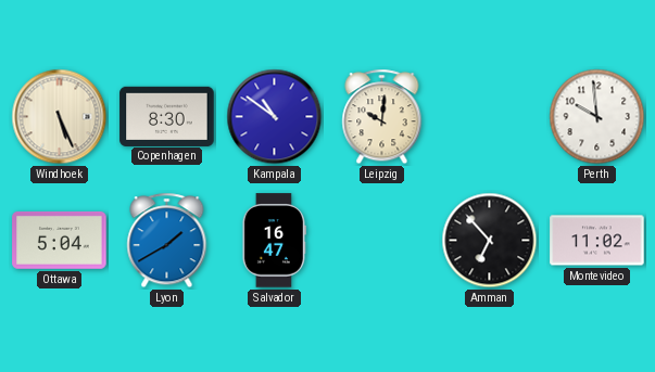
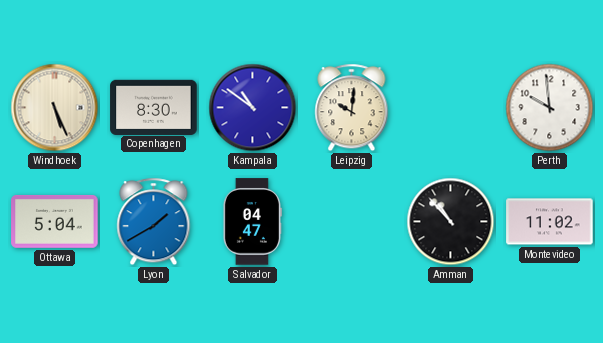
Salvador: 16:47 -> 04:47
Amman: 6:53 -> 10:53
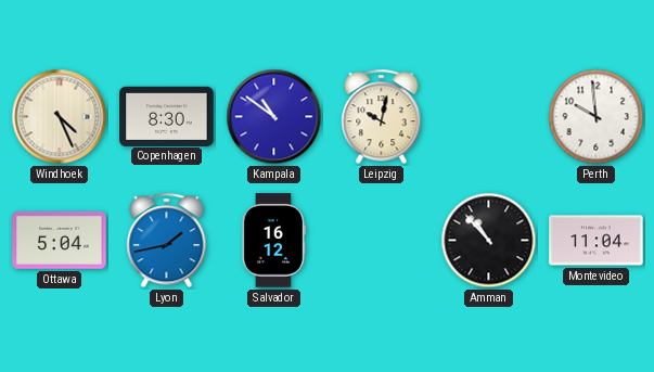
Windhoek: 5:26 -> 4:26
Leipzig: 10:01 -> 10:02
Lyon: 1:40 -> 1:43
Salvador: 04:47 -> 16:12
Montevideo: 11:02 -> 11:04
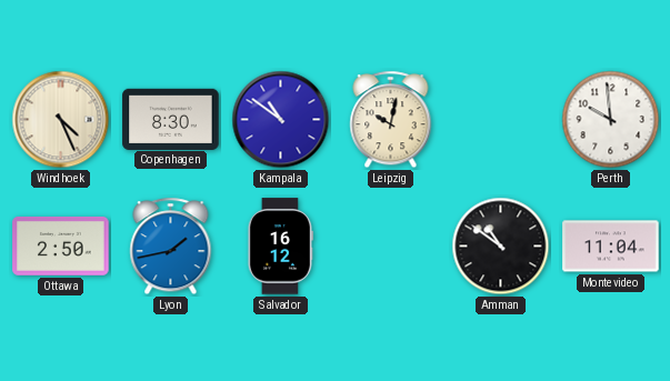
Ottawa: 5:04 -> 2:50
Amman: 10:53 -> 10:51
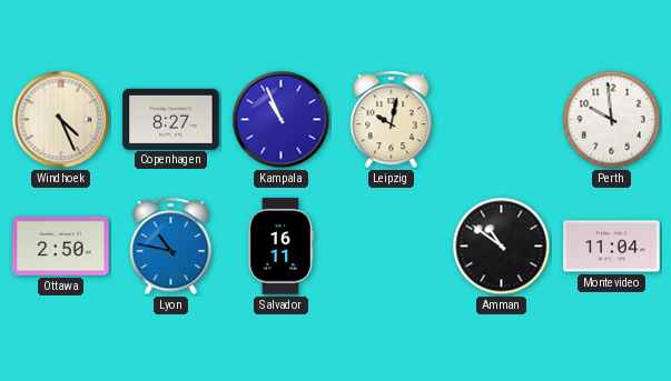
Copenhagen: 8:30 -> 8:27
Kampala: 10:51 -> 10:56
Lyon: 1:43 -> 10:47
Salvador: 16:12 -> 16:11
